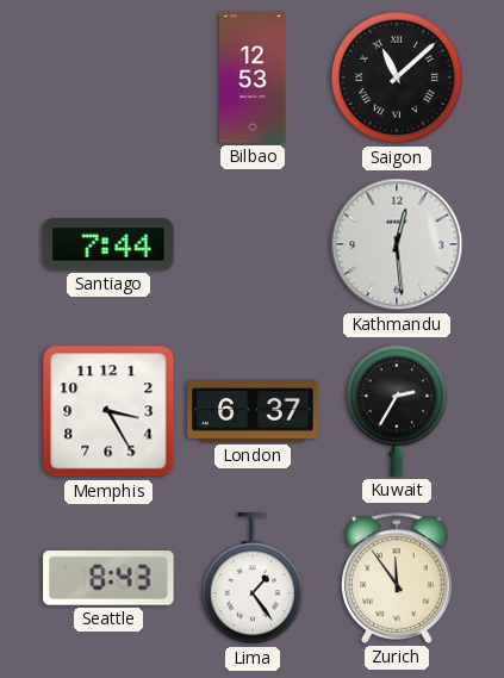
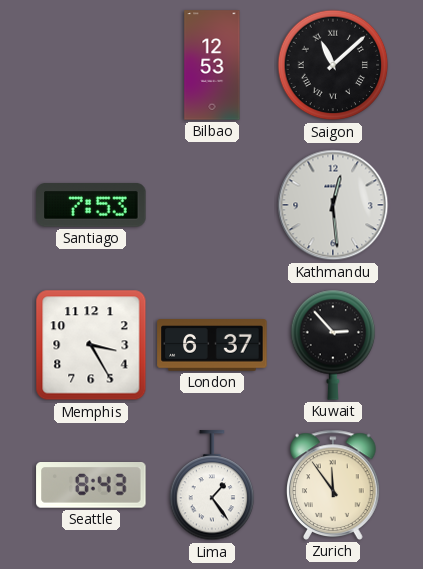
Santiago: 7:44 -> 7:53
Kuwait: 2:35 -> 2:53
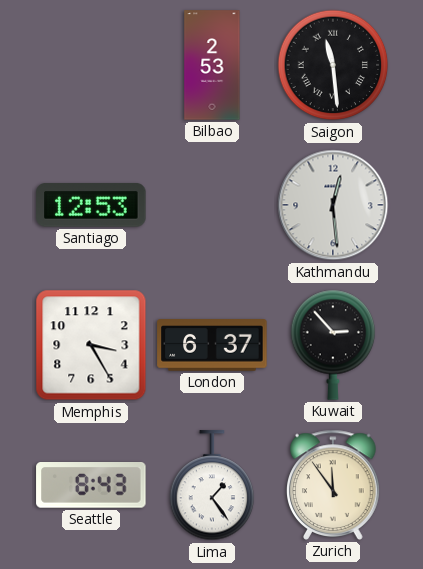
Bilbao: 12:53 -> 2:53
Saigon: 11:08 -> 11:29
Santiago: 7:53 -> 12:53
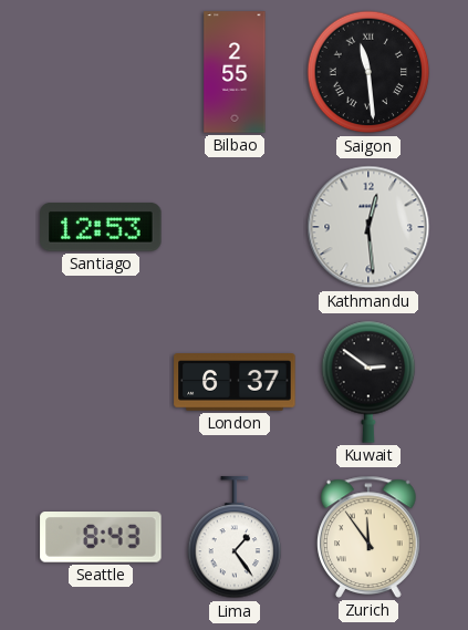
Bilbao: 2:53 -> 2:55
Memphis: 3:25 -> none
Kuwait: 2:53 -> 2:51
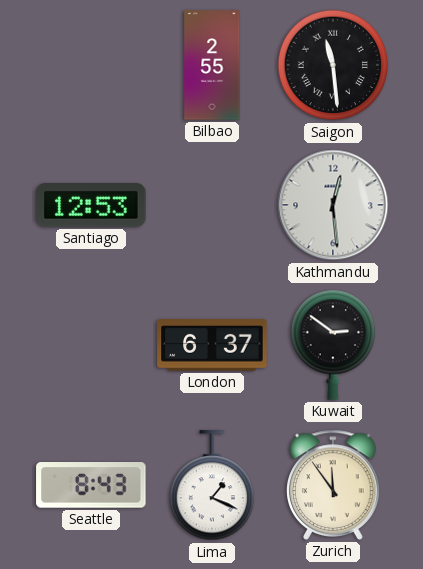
Lima: 1:24 -> 1:19
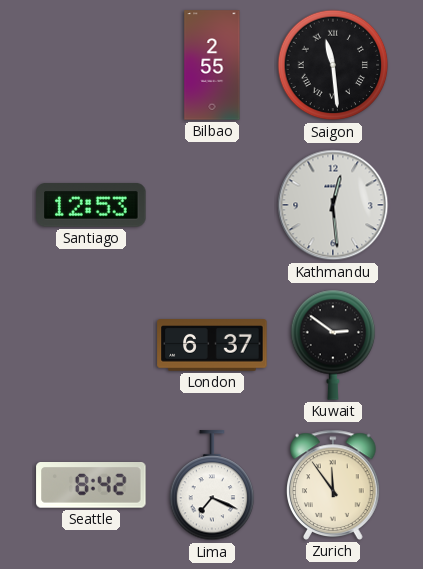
Seattle: 8:43 -> 8:42
Lima: 1:19 -> 7:19
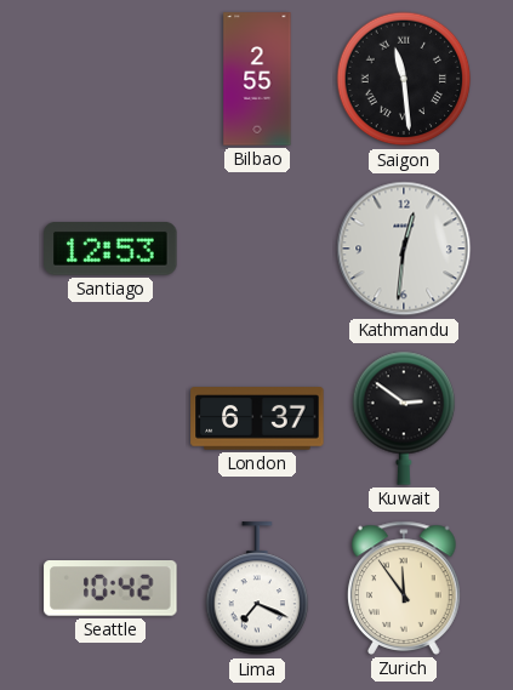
Kathmandu: 12:29 -> 12:31
Seattle: 8:42 -> 10:42
